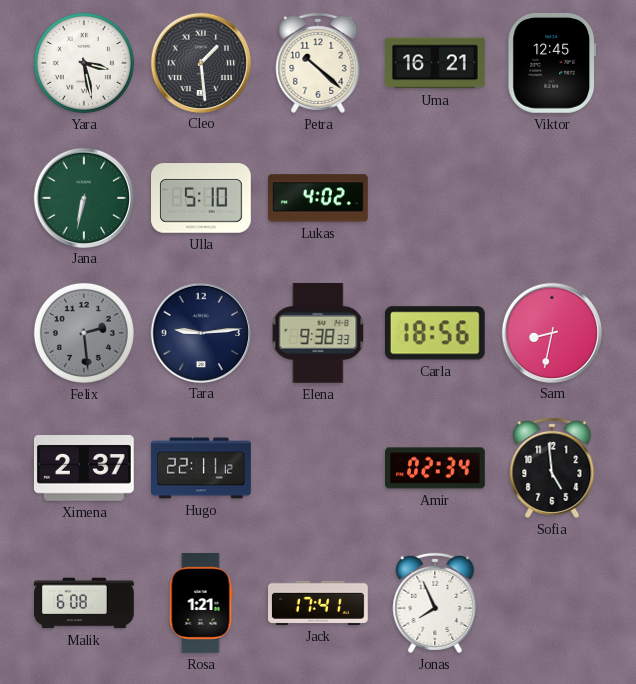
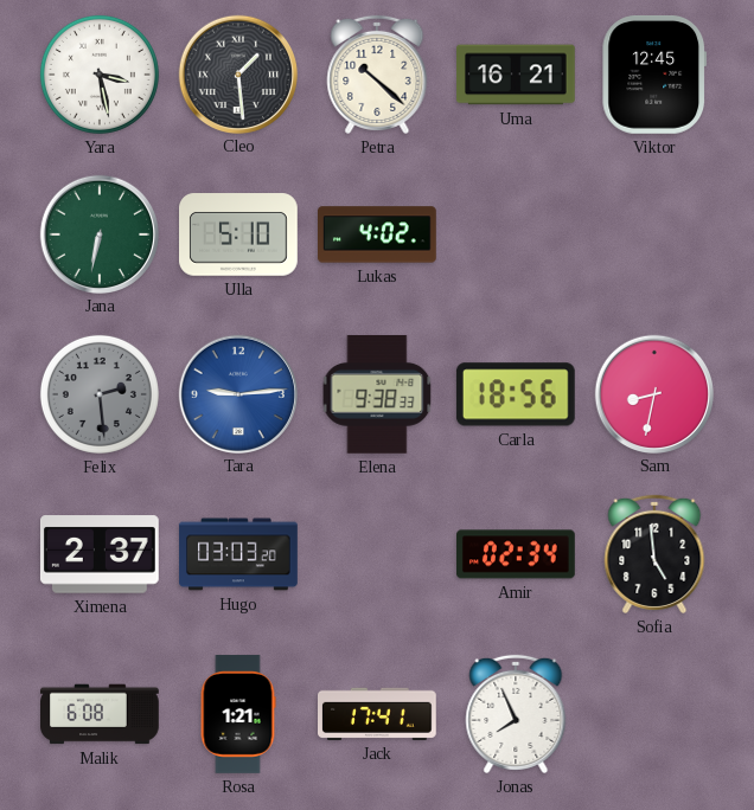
Tara dial: navy -> blue
Hugo: 22:11 -> 03:03
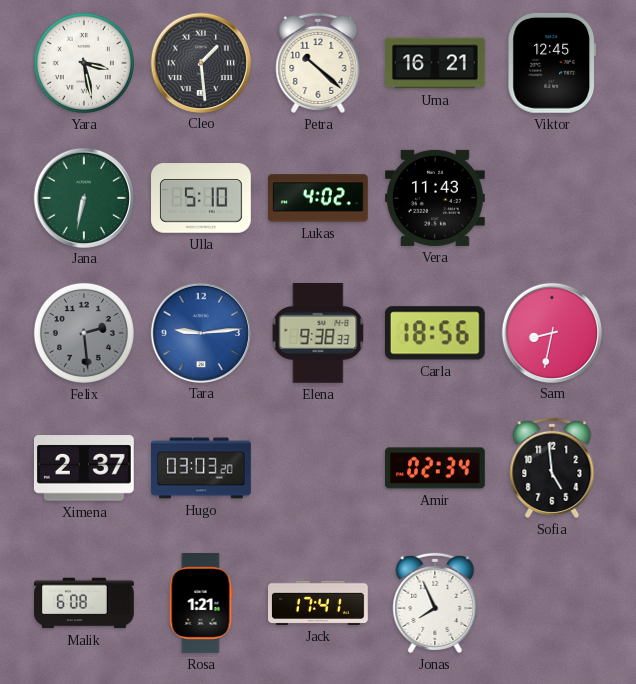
Vera: none -> 11:43
